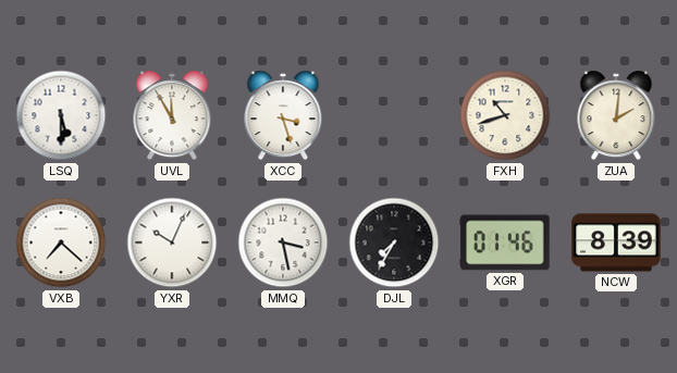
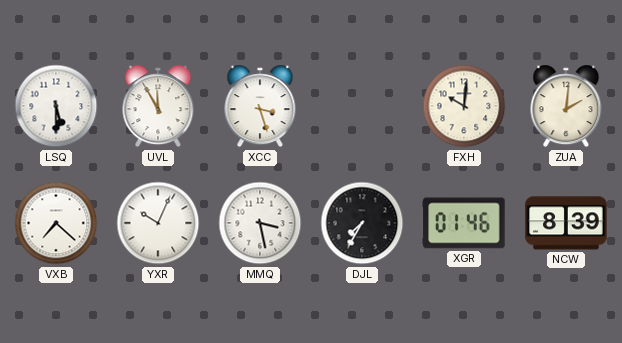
FXH: 10:42 -> 10:01
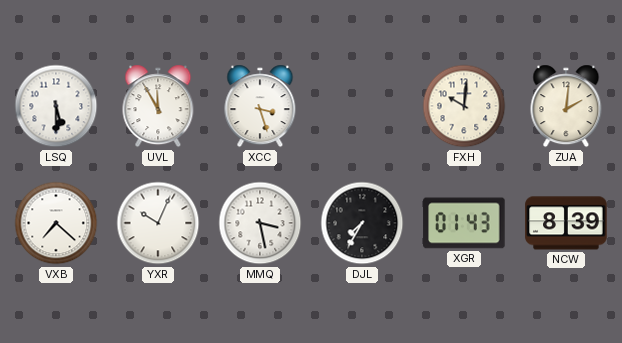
XGR: 01:46 -> 01:43
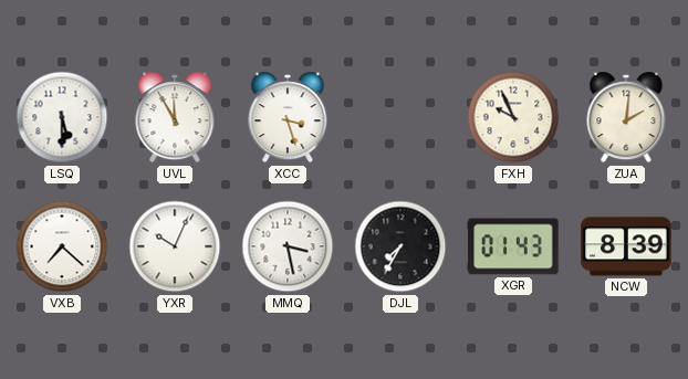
FXH: 10:01 -> 9:56
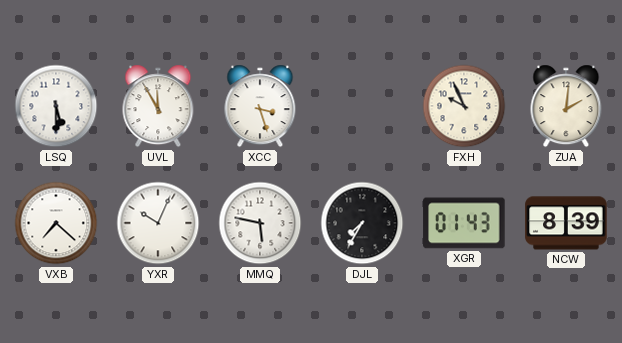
MMQ: 3:28 -> 5:47
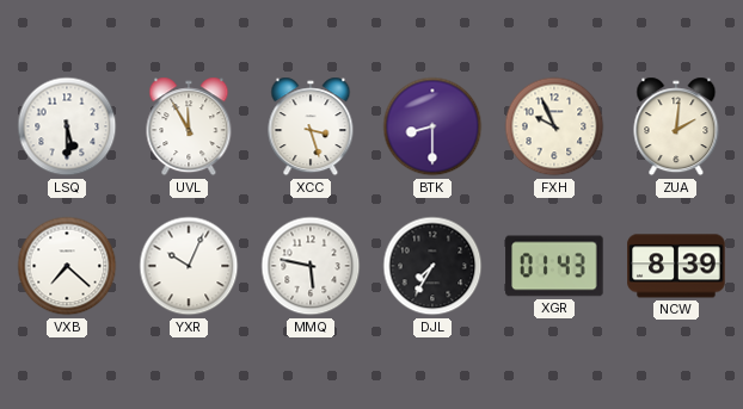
BTK: none -> 8:30
